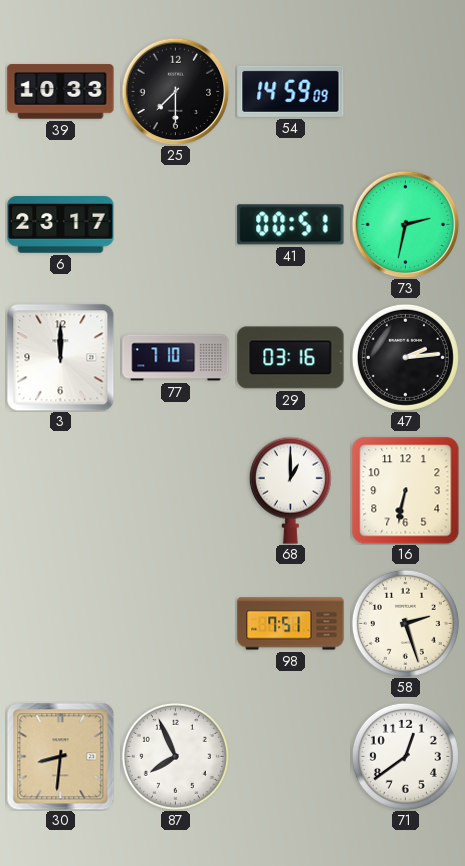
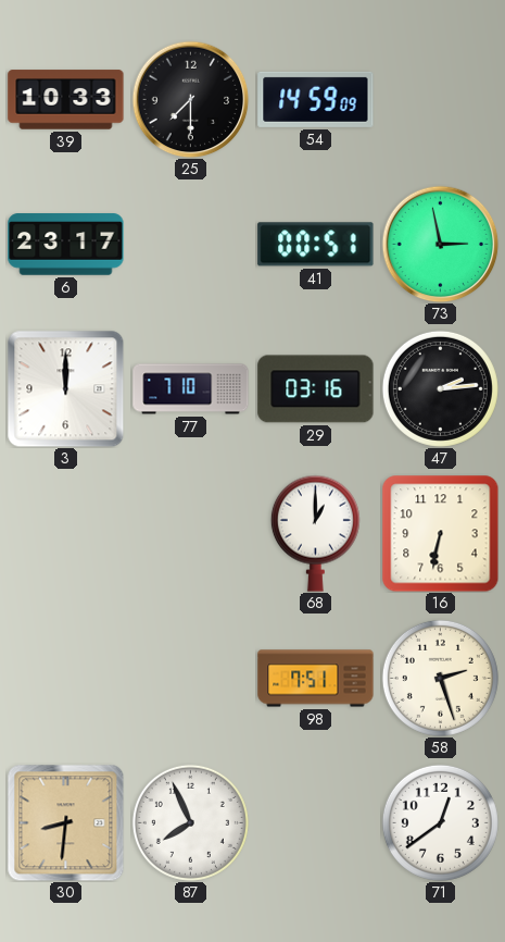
73: 2:32 -> 2:58
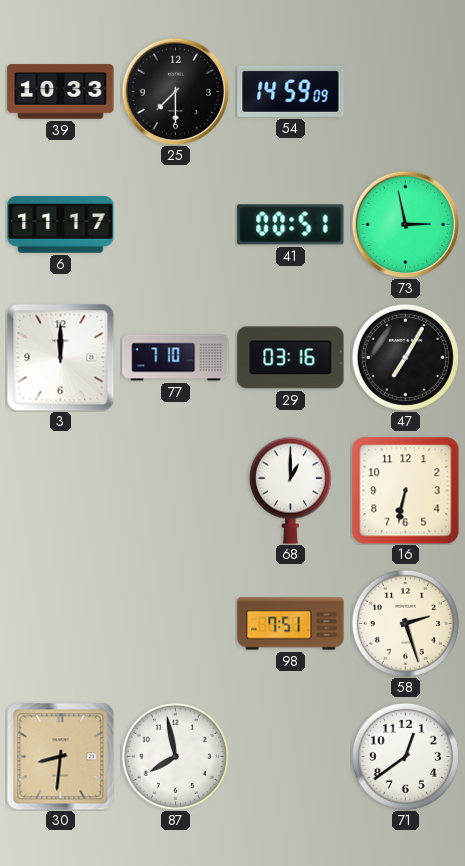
6: 23:17 -> 11:17
47: 2:14 -> 7:05
87: 7:56 -> 7:58
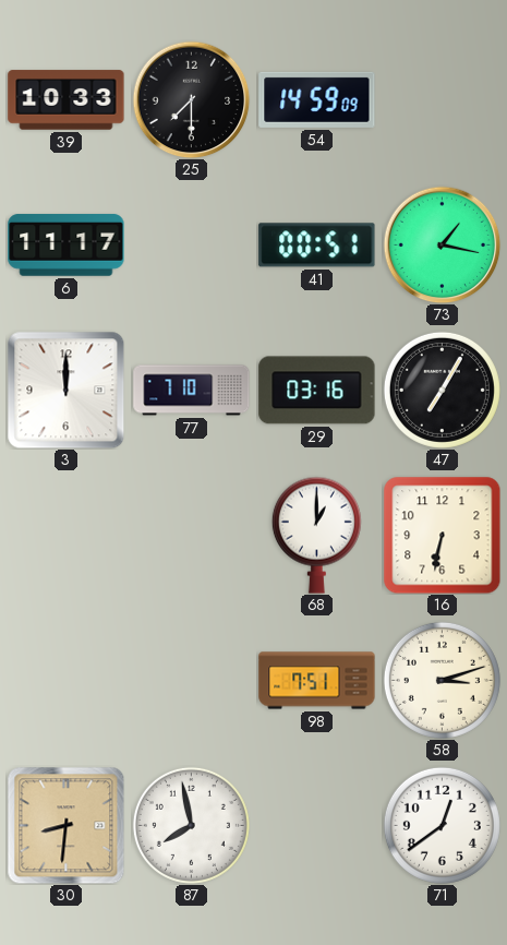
73: 2:58 -> 1:17
58: 2:27 -> 3:12
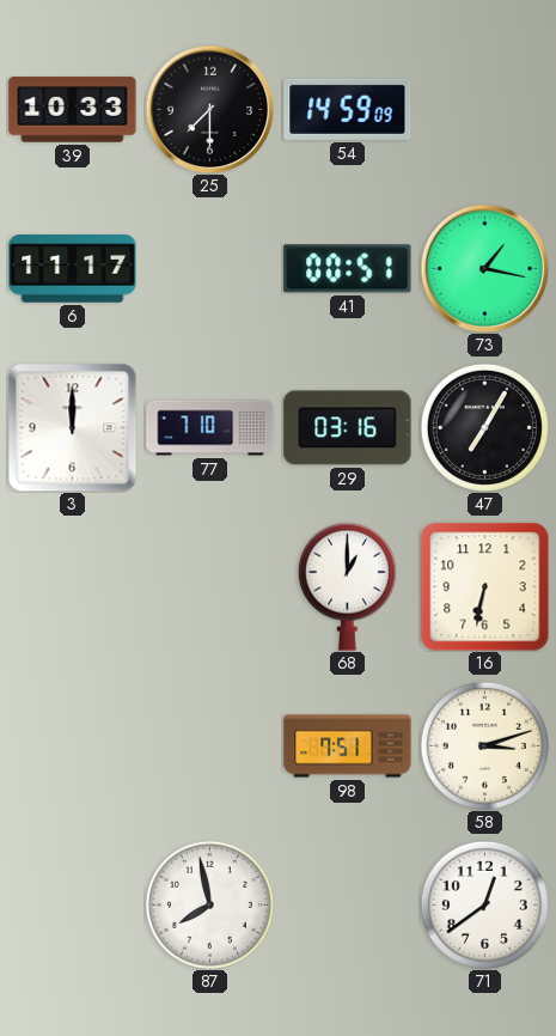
30: 8:31 -> none
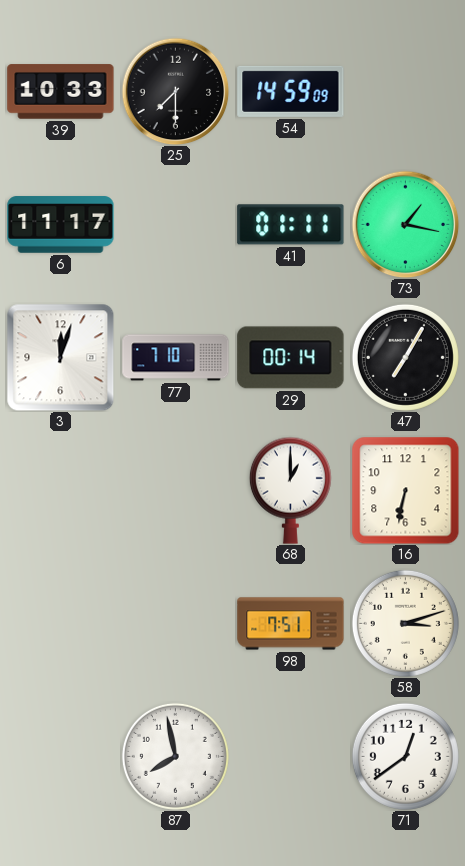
41: 00:51 -> 01:11
3: 12:00 -> 12:03
29: 03:16 -> 00:14
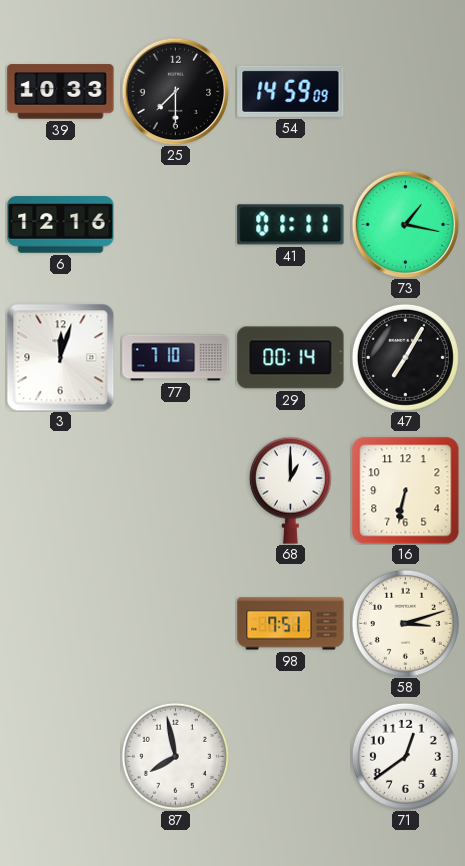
6: 11:17 -> 12:16
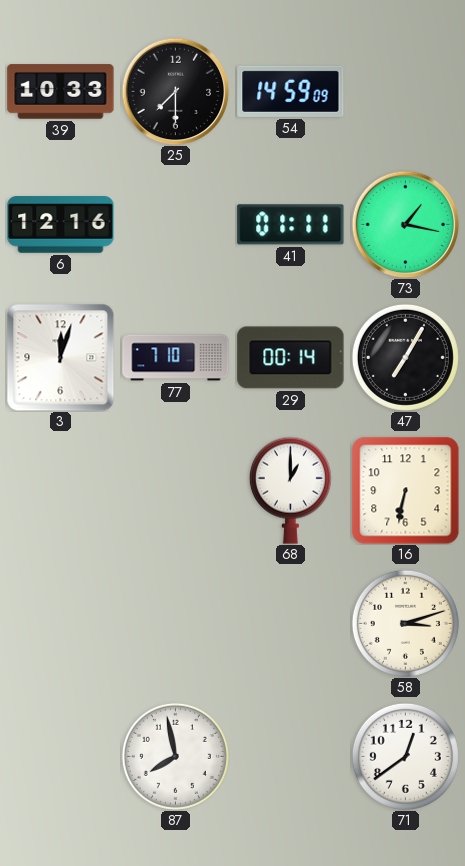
98: 7:51 -> none
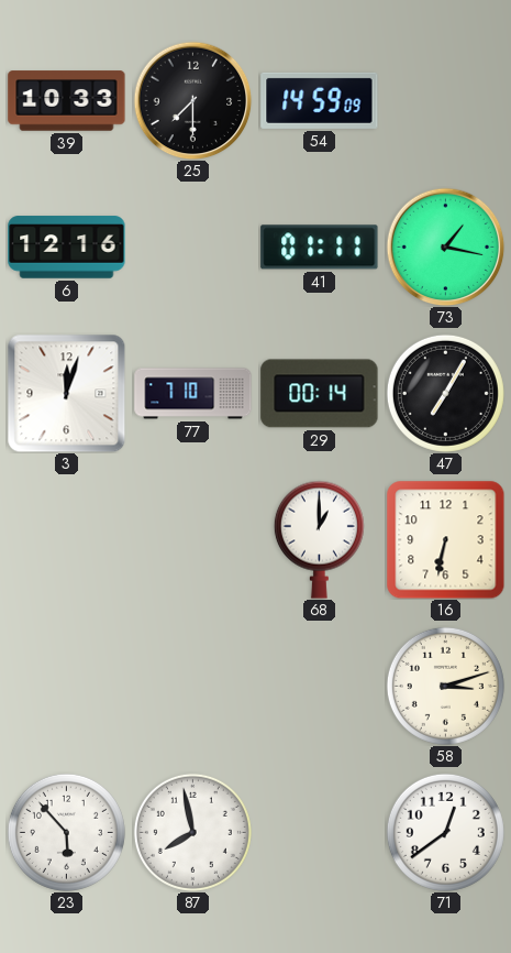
23: none -> 5:53
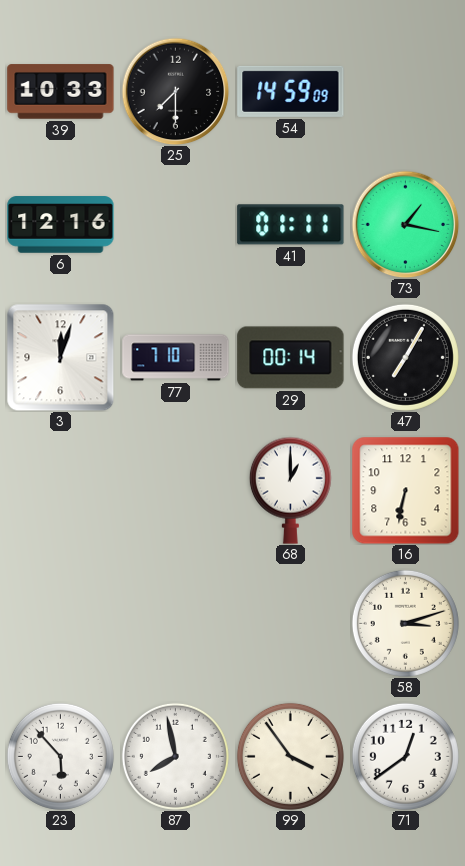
99: none -> 3:54
